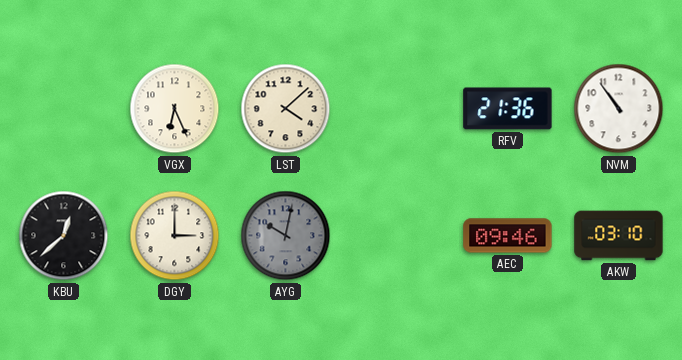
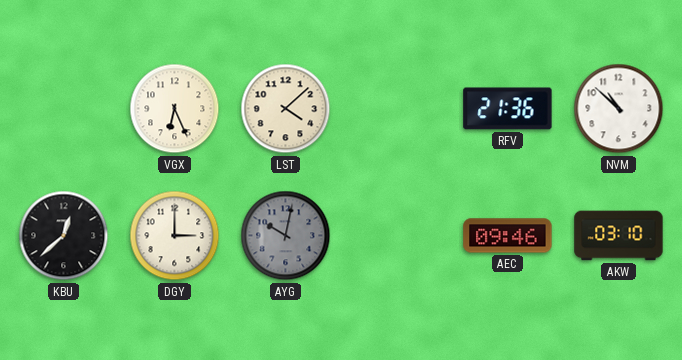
NVM: 10:54 -> 10:52
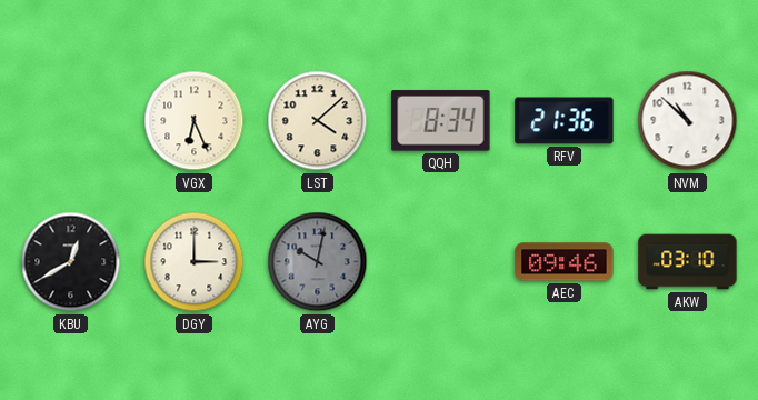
QQH: none -> 8:34
KBU: 12:38 -> 12:40
